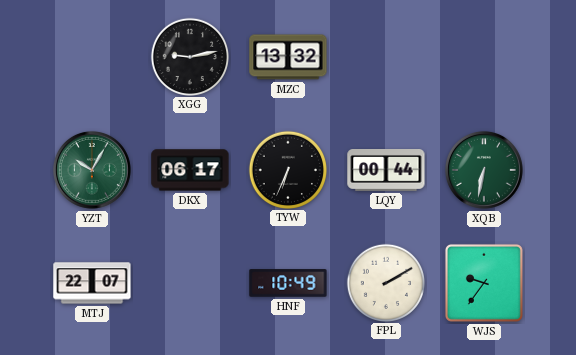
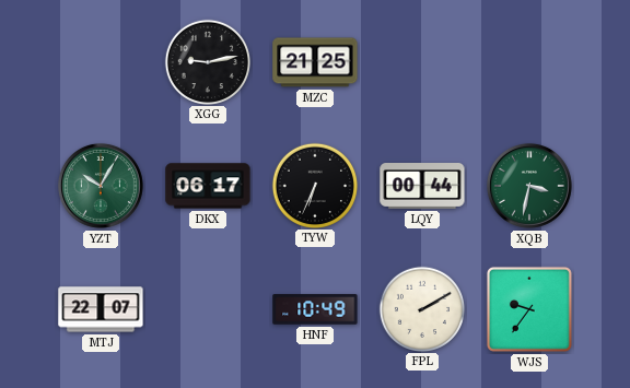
MZC: 13:32 -> 21:25
XQB: 6:32 -> 3:32
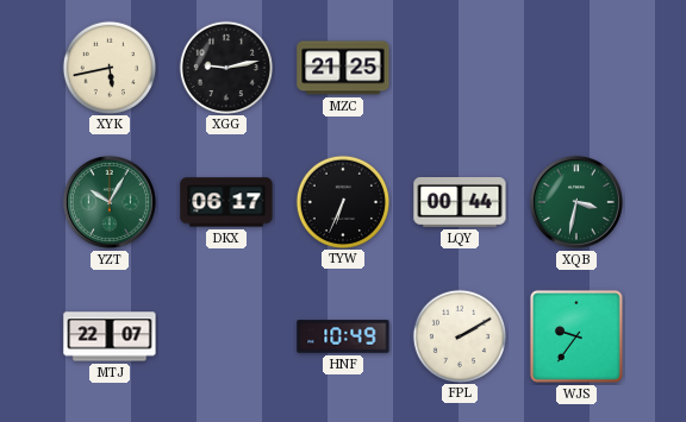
XYK: none -> 5:43
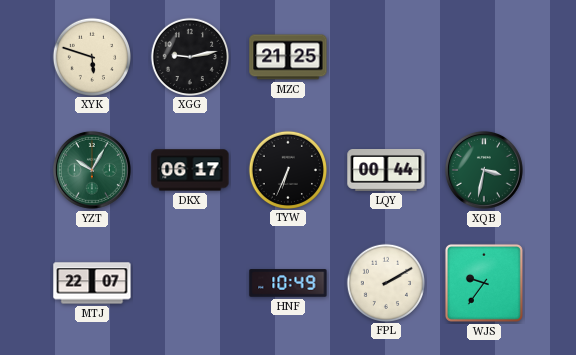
XYK: 5:43 -> 5:48
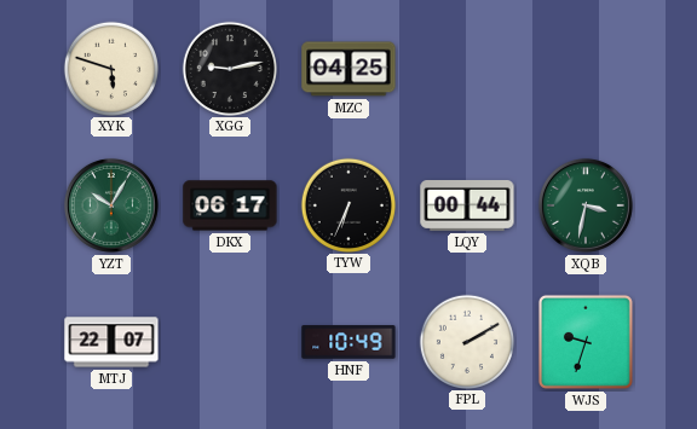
MZC: 21:25 -> 04:25
WJS: 9:36 -> 9:33
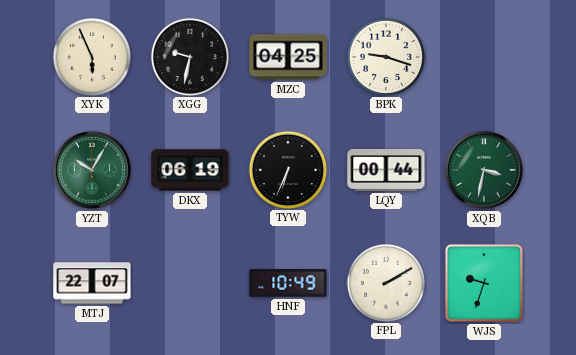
XYK: 5:48 -> 5:56
XGG: 9:13 -> 9:32
BPK: none -> 9:18
DKX: 06:17 -> 06:19
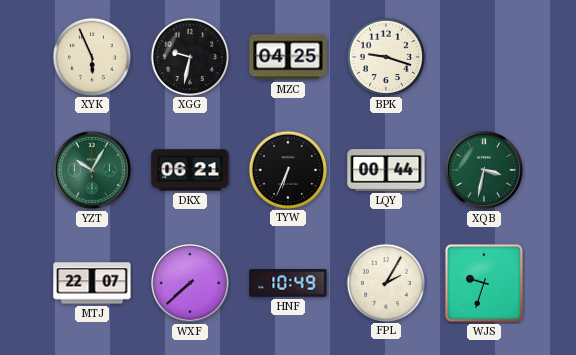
DKX: 06:19 -> 06:21
WXF: none -> 7:38
FPL: 2:10 -> 2:05
